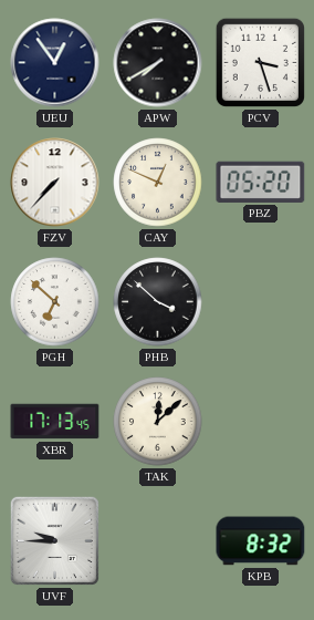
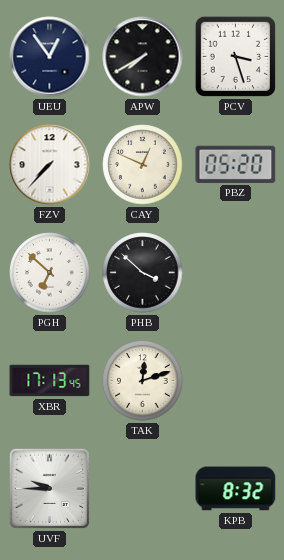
TAK: 12:08 -> 12:12
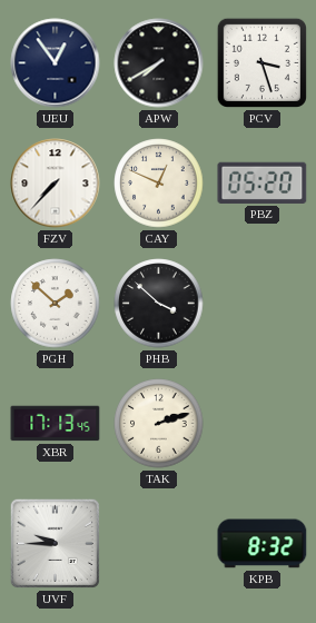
PGH: 6:52 -> 1:52
TAK: 12:12 -> 2:12
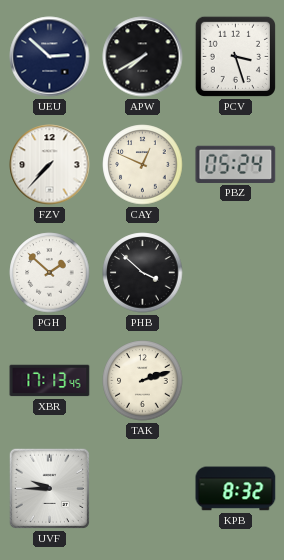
UEU: 12:54 -> 2:52
PBZ: 05:20 -> 05:24
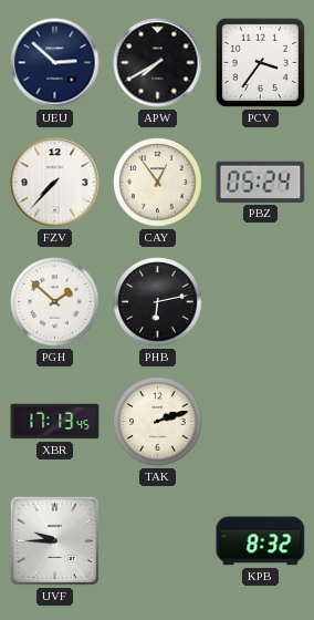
PCV: 3:27 -> 3:36
CAY: 12:49 -> 12:54
PHB: 3:52 -> 6:13
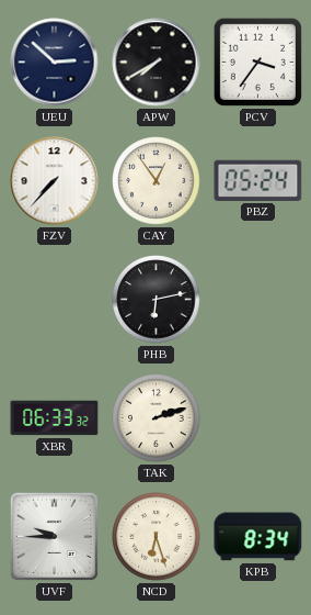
PGH: 1:52 -> none
XBR: 17:13 -> 06:33
NCD: none -> 6:27
KPB: 8:32 -> 8:34
